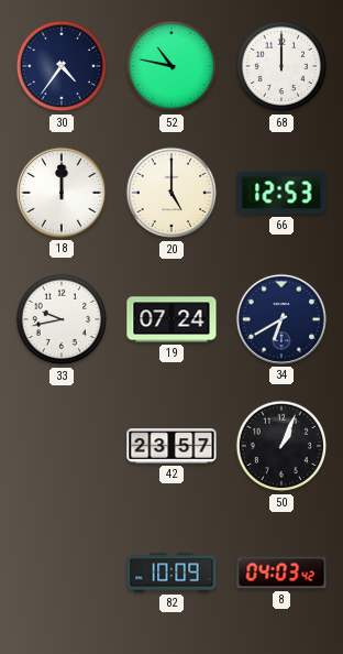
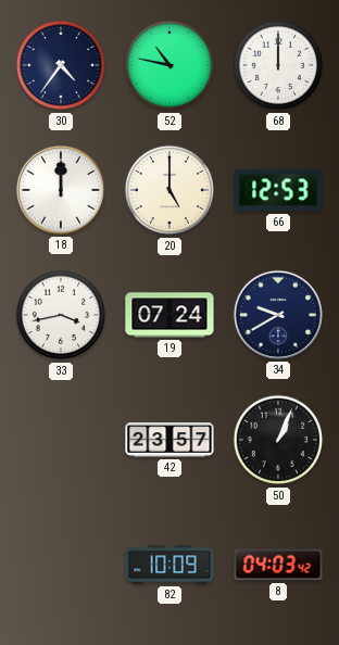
33: 9:43 -> 3:43
34: 6:40 -> 9:40
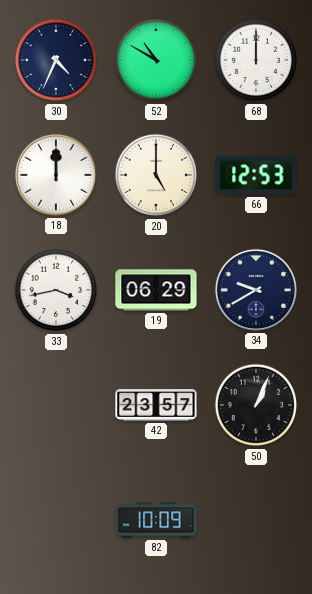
30: 4:36 -> 4:34
52: 10:47 -> 10:50
19: 07:24 -> 06:29
8: 04:03 -> none
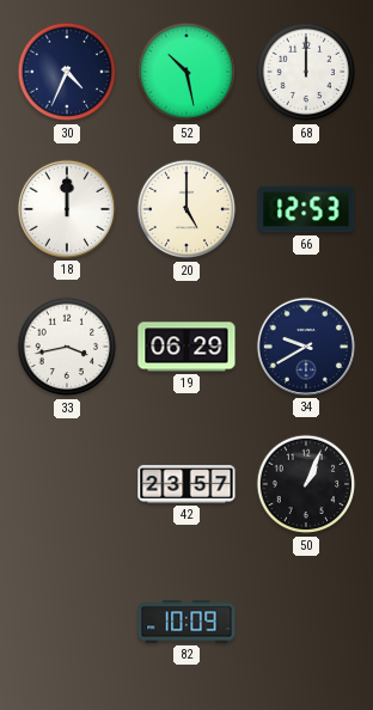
52: 10:50 -> 10:28
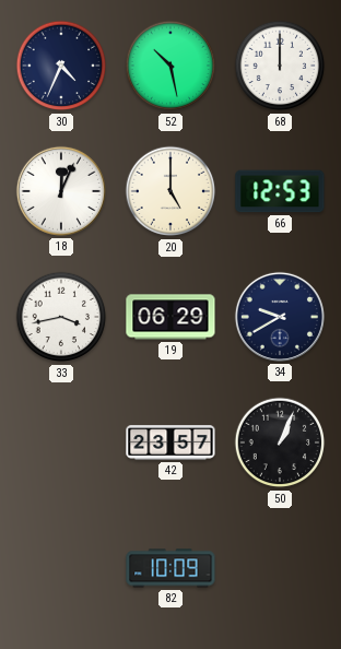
18: 12:00 -> 12:04
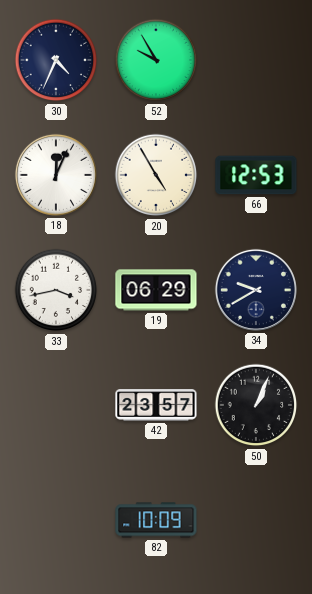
52: 10:28 -> 9:55
68: 12:00 -> none
20: 5:00 -> 4:55
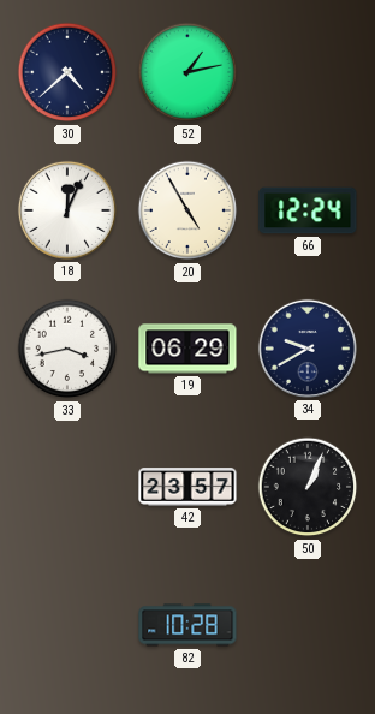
30: 4:34 -> 4:38
52: 9:55 -> 1:13
66: 12:53 -> 12:24
82: 10:09 -> 10:28
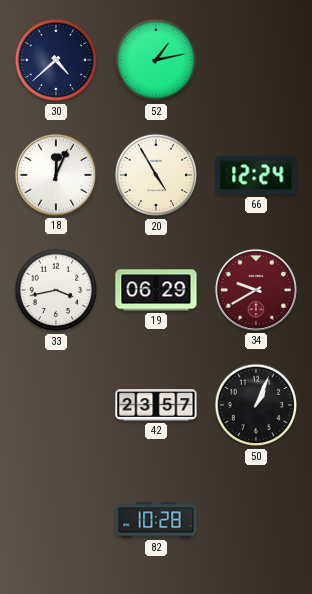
34 dial: navy -> burgundy
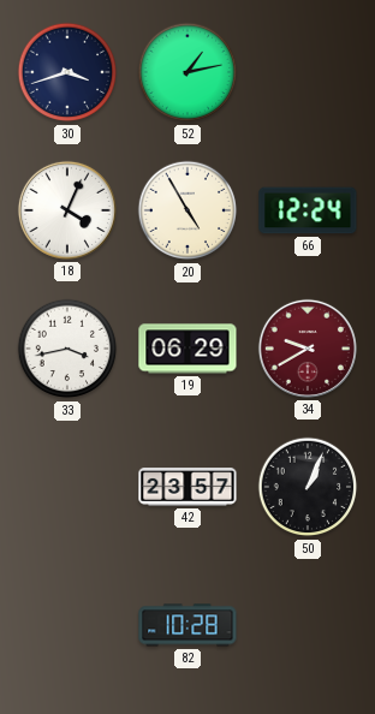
30: 4:38 -> 3:42
18: 12:04 -> 4:04
